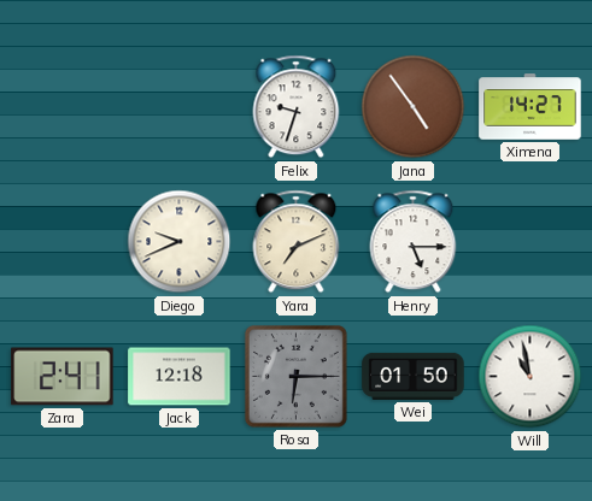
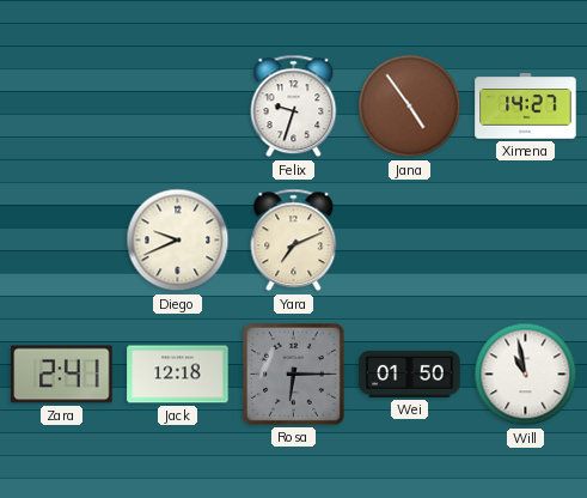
Henry: 5:15 -> none
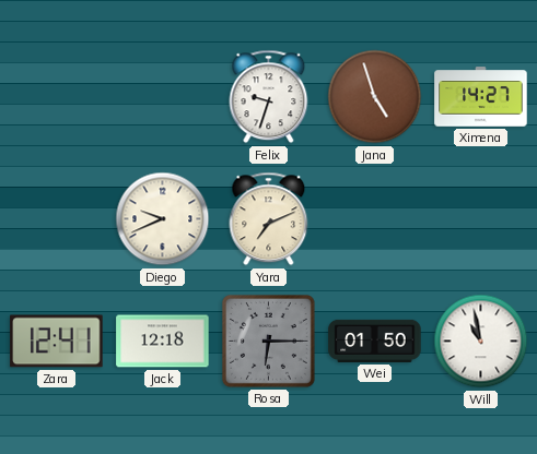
Jana: 4:54 -> 4:57
Zara: 2:41 -> 12:41
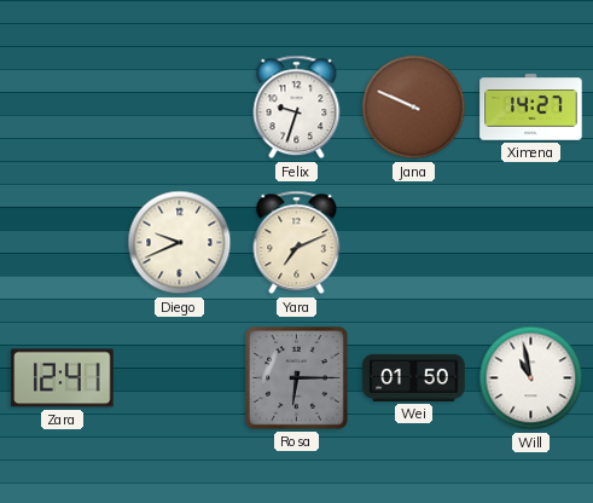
Jana: 4:57 -> 9:49
Jack: 12:18 -> none
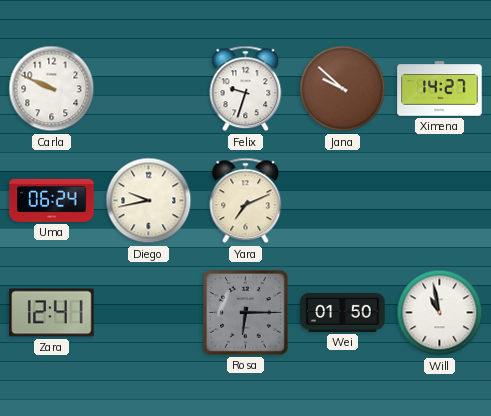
Carla: none -> 9:49
Jana: 9:49 -> 9:52
Uma: none -> 06:24
Diego: 9:41 -> 9:43
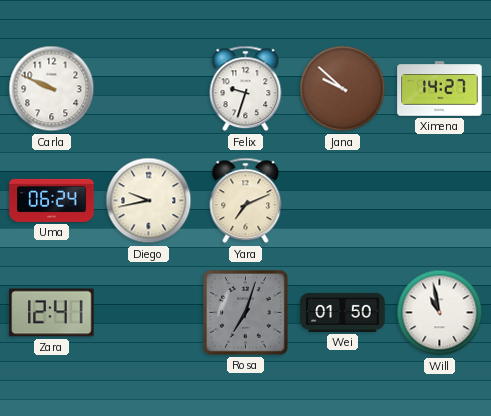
Rosa: 6:15 -> 7:03
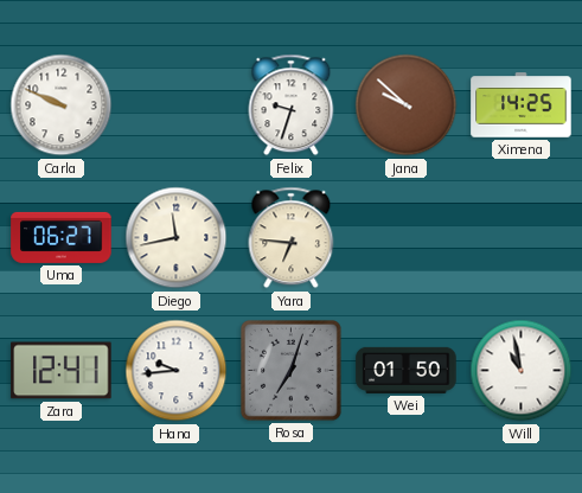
Ximena: 14:27 -> 14:25
Uma: 06:24 -> 06:27
Diego: 9:43 -> 11:43
Yara: 7:11 -> 6:46
Hana: none -> 9:44
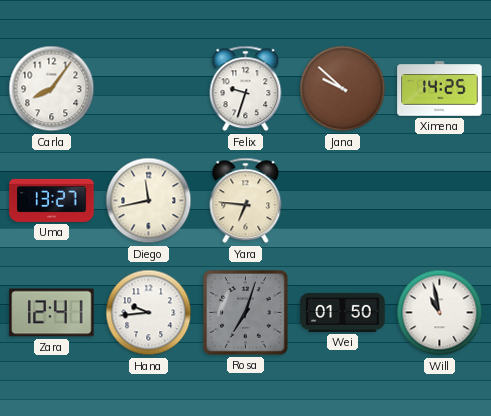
Carla: 9:49 -> 8:06
Uma: 06:27 -> 13:27
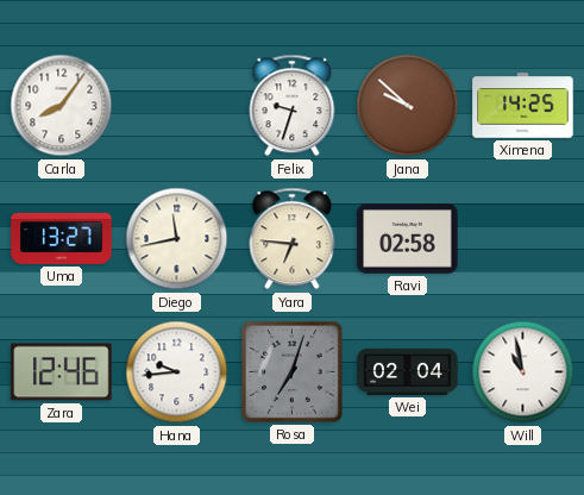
Ravi: none -> 02:58
Zara: 12:41 -> 12:46
Wei: 01:50 -> 02:04
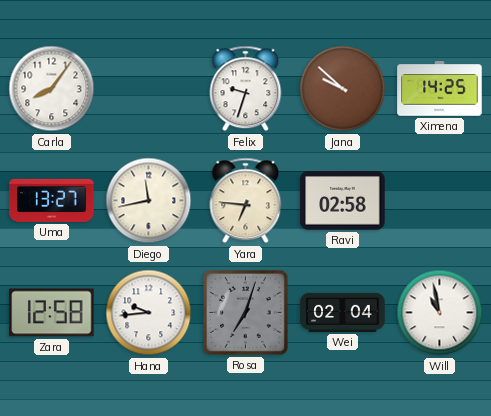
Zara: 12:46 -> 12:58
